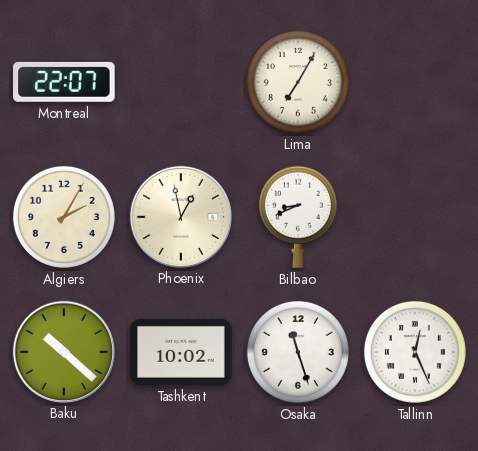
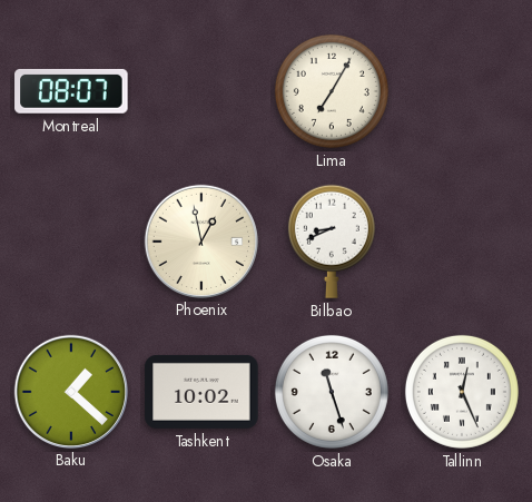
Montreal: 22:07 -> 08:07
Algiers: 2:05 -> none
Baku: 10:22 -> 1:22
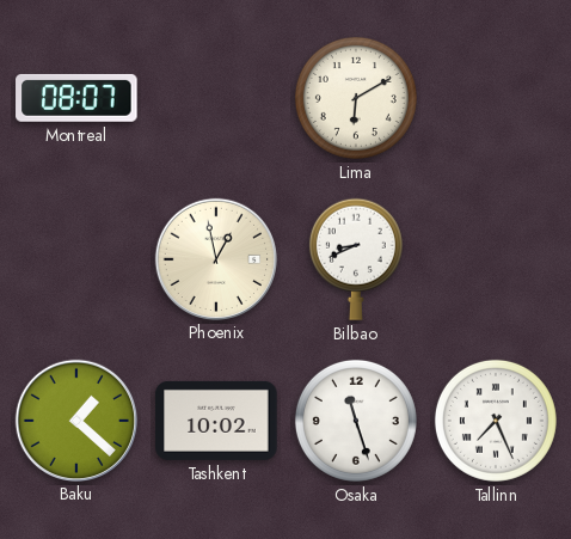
Lima: 7:05 -> 6:10
Tallinn: 12:26 -> 7:26
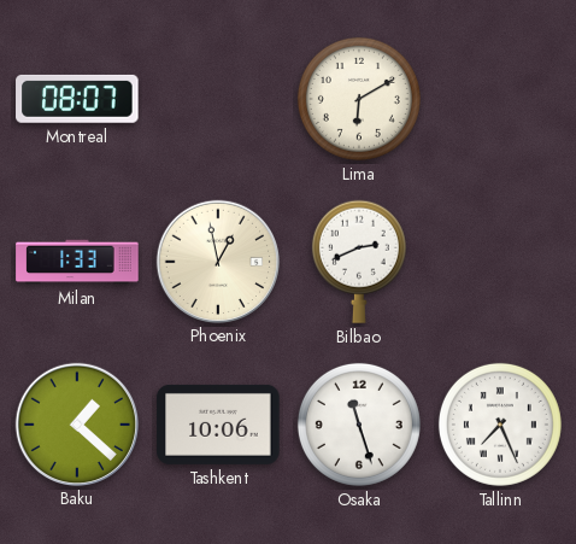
Milan: none -> 1:33
Bilbao: 8:41 -> 2:41
Tashkent: 10:02 -> 10:06
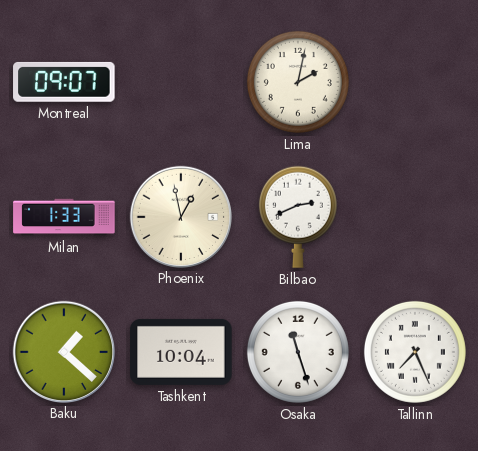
Montreal: 08:07 -> 09:07
Lima: 6:10 -> 2:02
Tashkent: 10:06 -> 10:04
